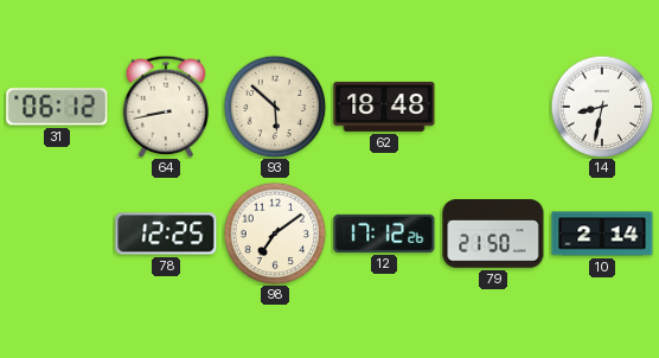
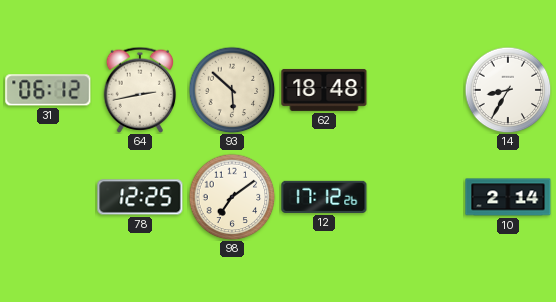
64: 8:43 -> 2:43
14: 8:32 -> 8:35
79: 21:50 -> none
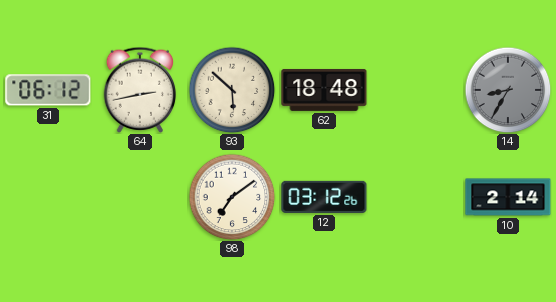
14 dial: white -> grey
78: 12:25 -> none
12: 17:12 -> 03:12
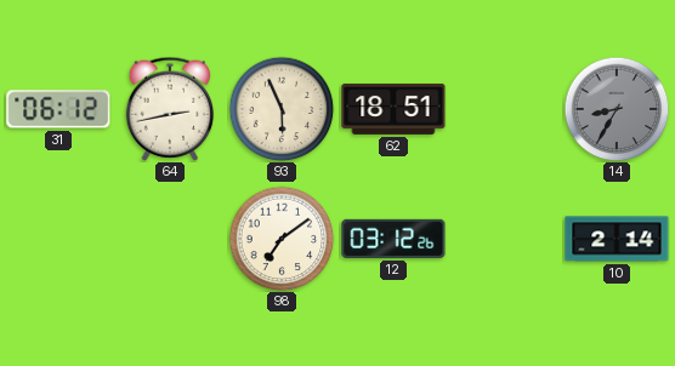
93: 5:52 -> 5:56
62: 18:48 -> 18:51
